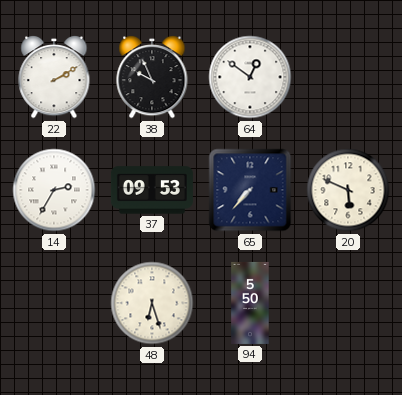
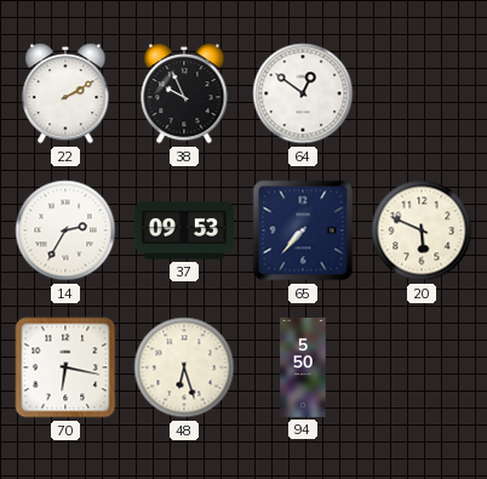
70: none -> 6:17
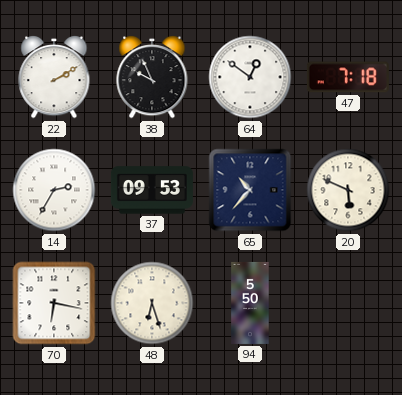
47: none -> 7:18
65: 7:37 -> 10:37
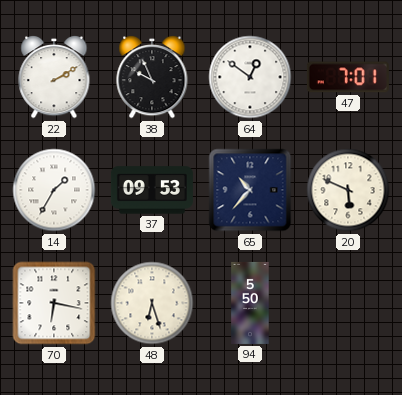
47: 7:18 -> 7:01
14: 2:35 -> 1:35
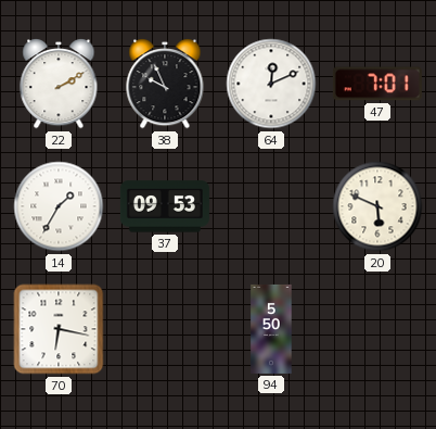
64: 12:51 -> 12:11
65: 10:37 -> none
48: 6:27 -> none
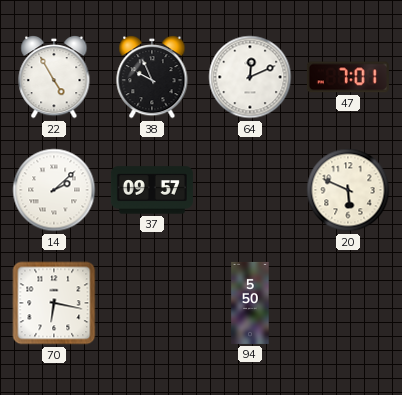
22: 2:10 -> 4:55
14: 1:35 -> 2:08
37: 09:53 -> 09:57
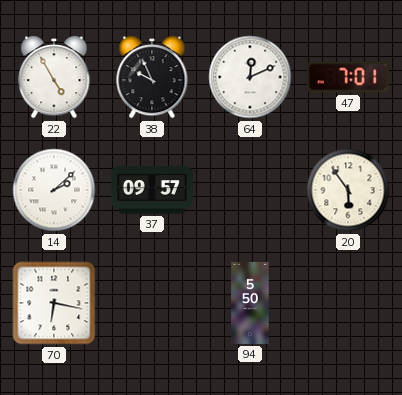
20: 5:49 -> 5:54
